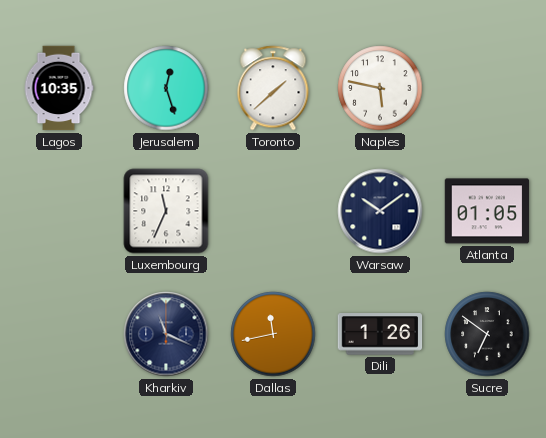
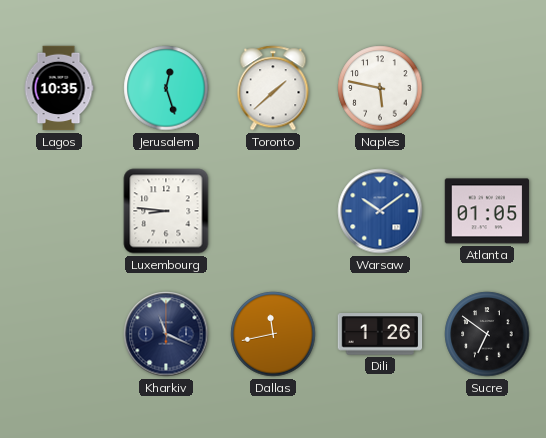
Luxembourg: 11:34 -> 8:46
Warsaw dial: navy -> blue
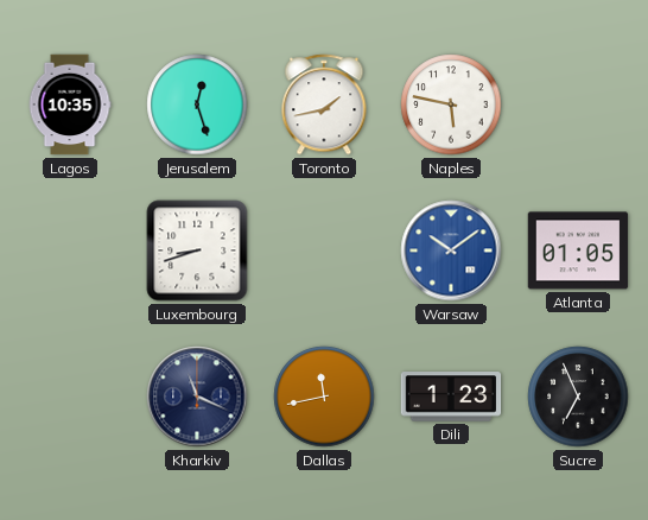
Toronto: 1:38 -> 1:43
Luxembourg: 8:46 -> 8:42
Dili: 1:26 -> 1:23
Sucre: 6:51 -> 6:56
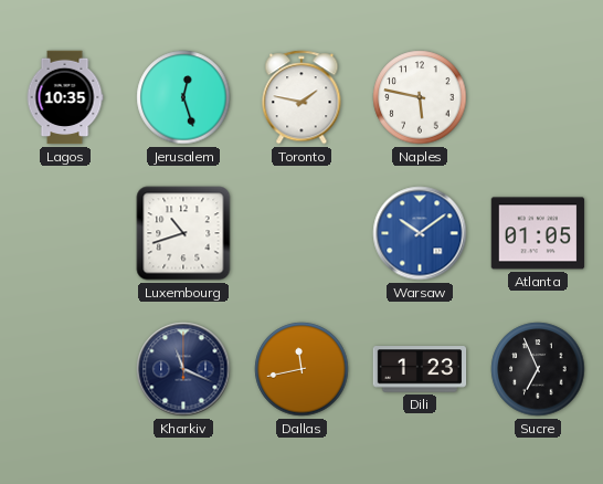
Toronto: 1:43 -> 1:47
Luxembourg: 8:42 -> 10:42
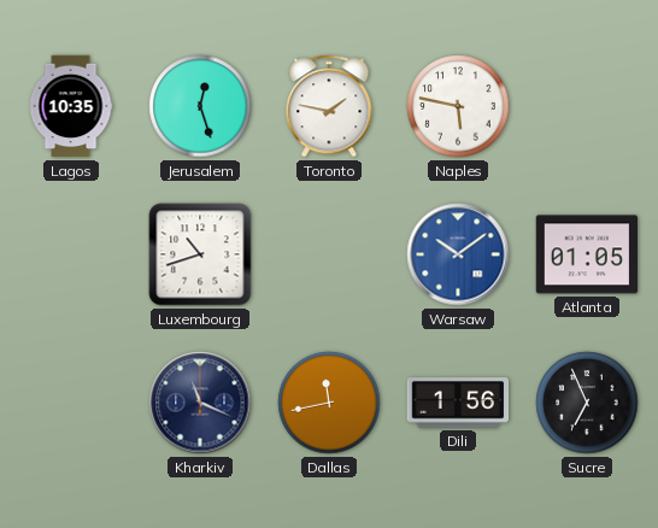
Dili: 1:23 -> 1:56
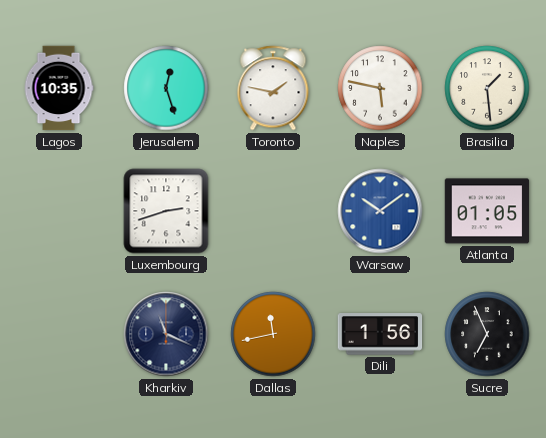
Brasilia: none -> 1:29
Luxembourg: 10:42 -> 2:42
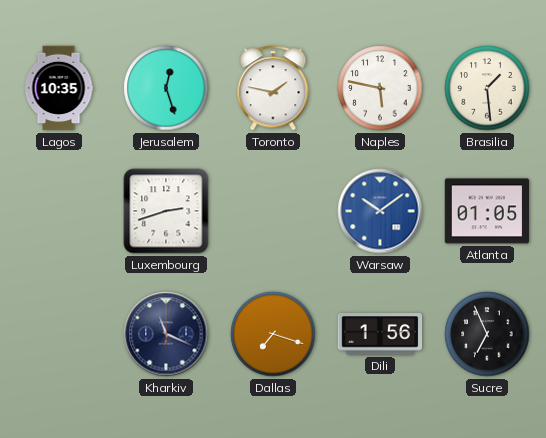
Dallas: 11:43 -> 7:18
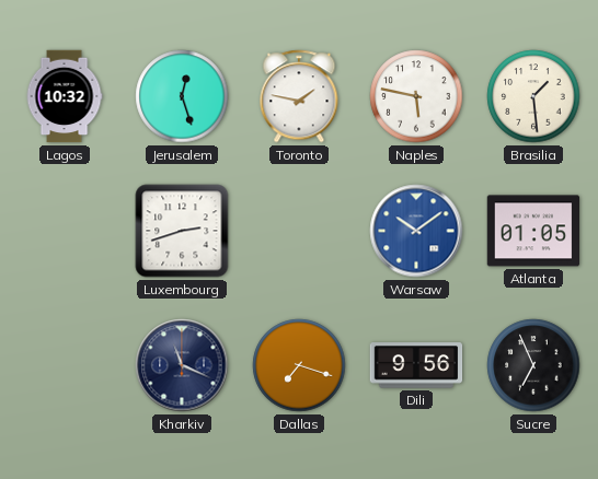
Lagos: 10:35 -> 10:32
Dili: 1:56 -> 9:56
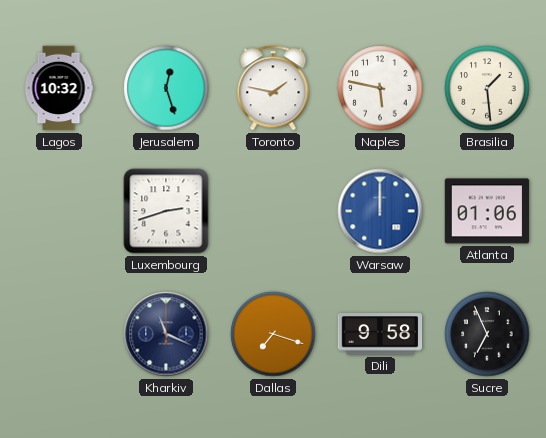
Warsaw: 10:09 -> 12:00
Atlanta: 01:05 -> 01:06
Dili: 9:56 -> 9:58
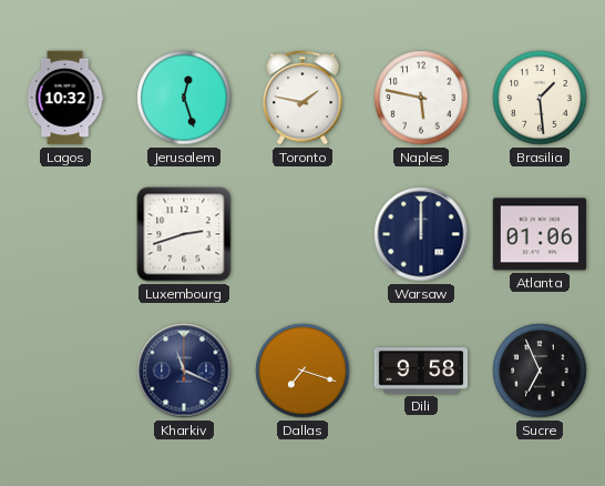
Warsaw dial: blue -> navy
